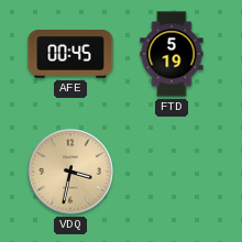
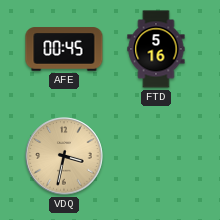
FTD: 5:19 -> 5:16
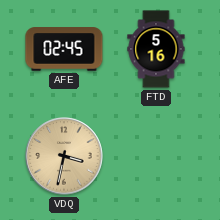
AFE: 00:45 -> 02:45
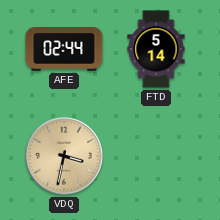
AFE: 02:45 -> 02:44
FTD: 5:16 -> 5:14
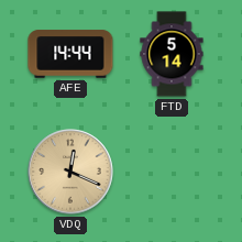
AFE: 02:44 -> 14:44
VDQ: 3:32 -> 12:19
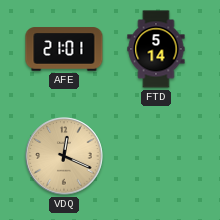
AFE: 14:44 -> 21:01
